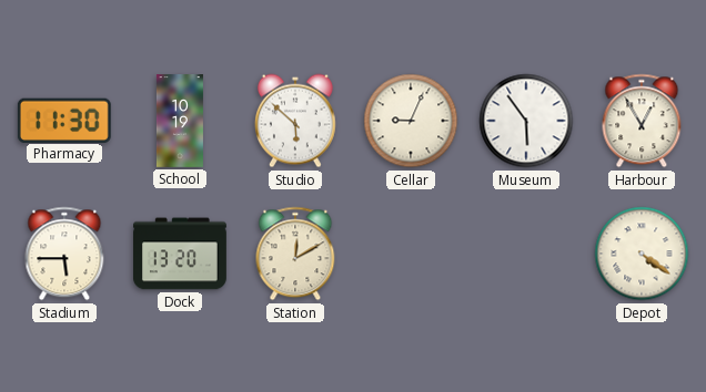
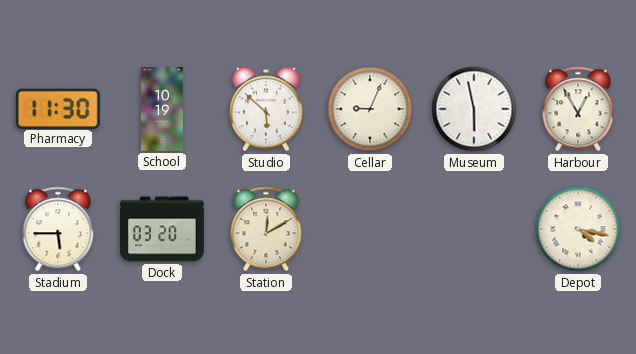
Museum: 5:54 -> 5:58
Dock: 13:20 -> 03:20
Depot: 4:21 -> 4:17
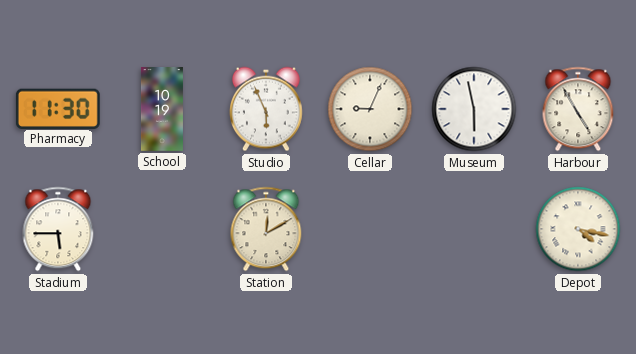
Studio: 5:52 -> 5:56
Harbour: 12:55 -> 4:55
Dock: 03:20 -> none
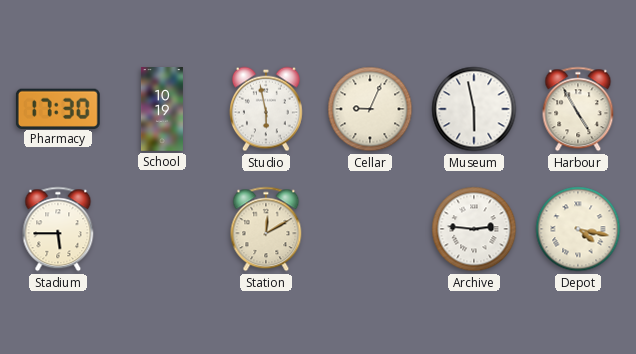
Pharmacy: 11:30 -> 17:30
Studio: 5:56 -> 5:58
Archive: none -> 2:46
